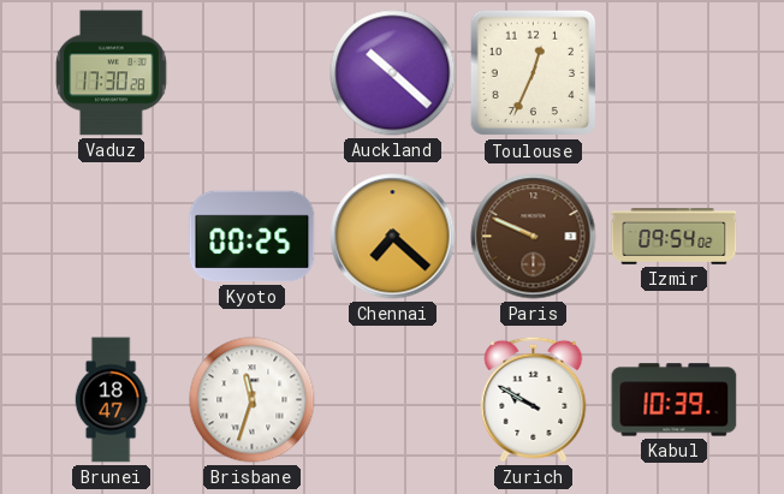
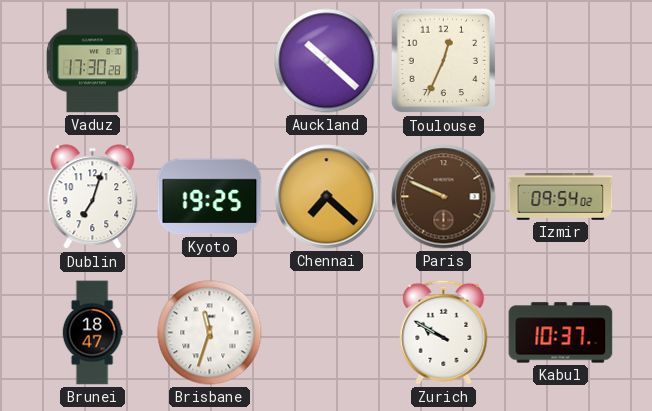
Dublin: none -> 7:03
Kyoto: 00:25 -> 19:25
Kabul: 10:39 -> 10:37
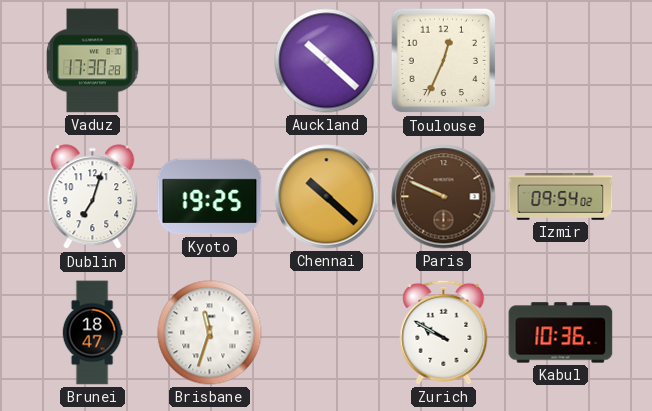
Chennai: 7:22 -> 10:22
Kabul: 10:37 -> 10:36
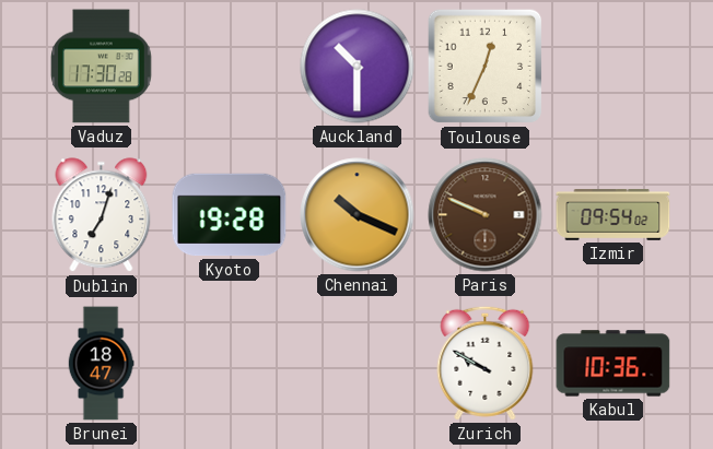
Auckland: 10:22 -> 10:30
Kyoto: 19:25 -> 19:28
Chennai: 10:22 -> 10:19
Brisbane: 11:33 -> none
